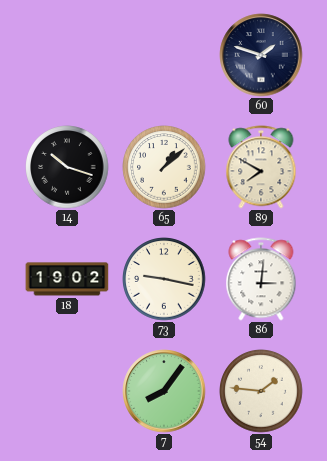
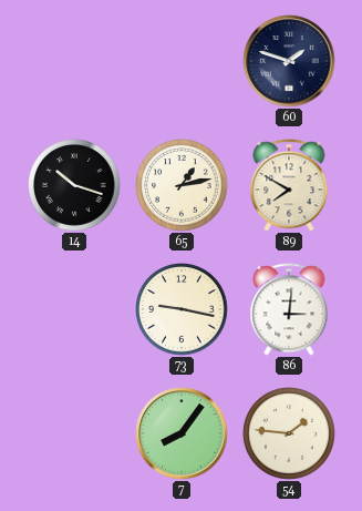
65: 1:08 -> 1:13
18: 19:02 -> none
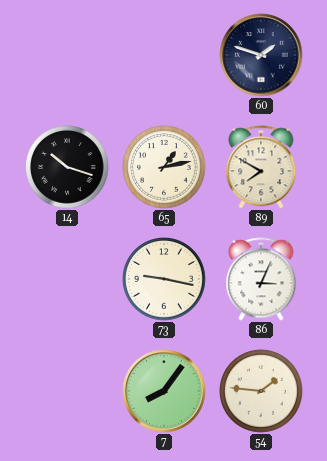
86: 3:01 -> 3:04
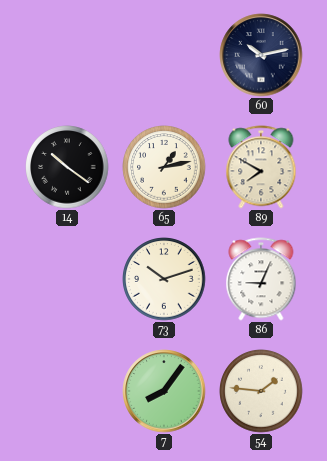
60: 1:48 -> 10:13
14: 10:18 -> 10:21
73: 9:17 -> 10:12
86: 3:04 -> 9:04
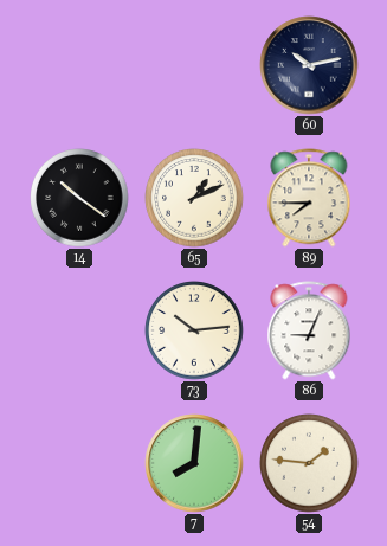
65: 1:13 -> 1:11
89: 7:50 -> 7:45
73: 10:12 -> 10:14
7: 8:06 -> 8:01
